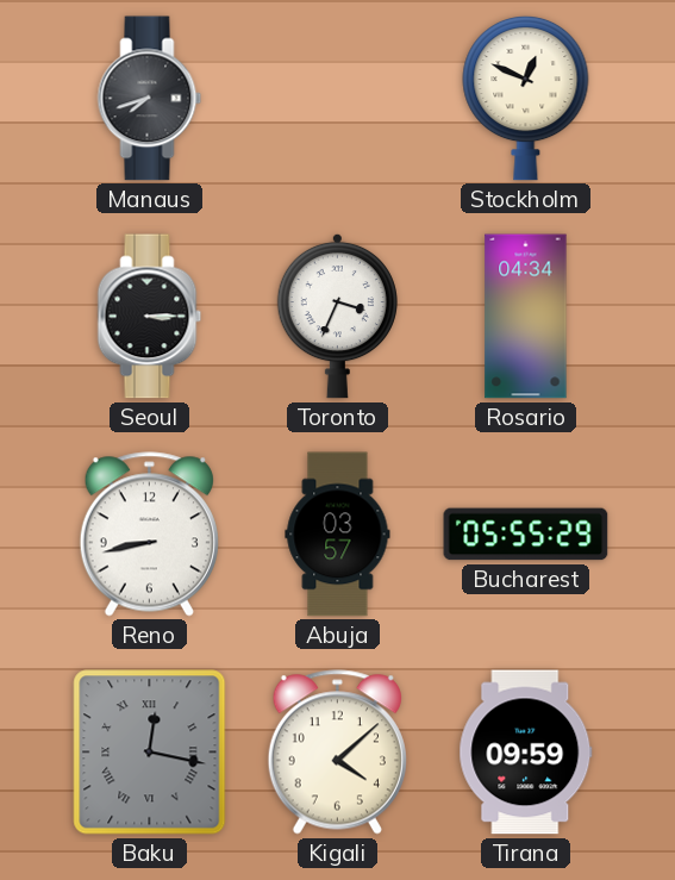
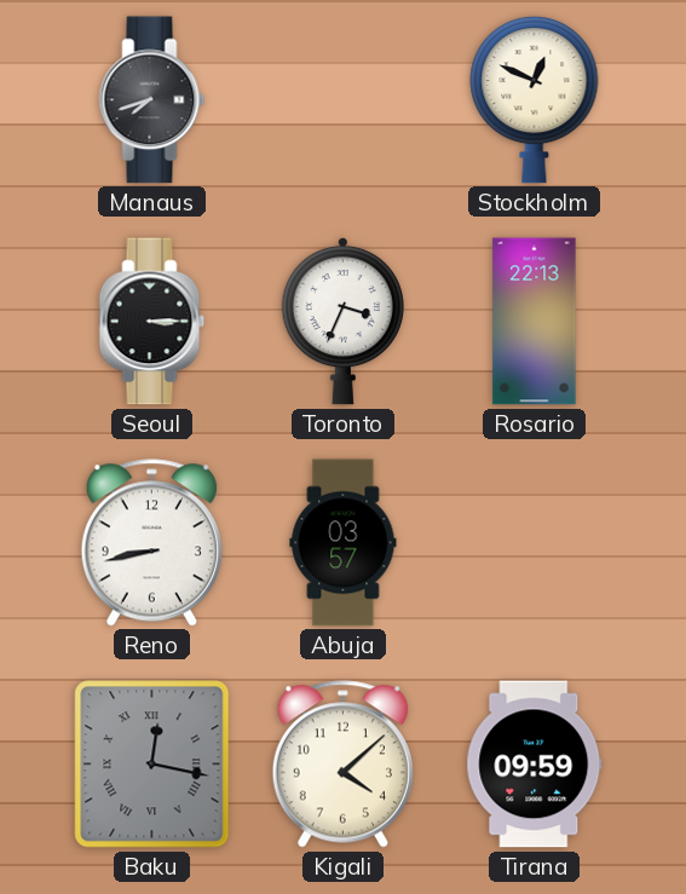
Rosario: 04:34 -> 22:13
Bucharest: 05:55 -> none
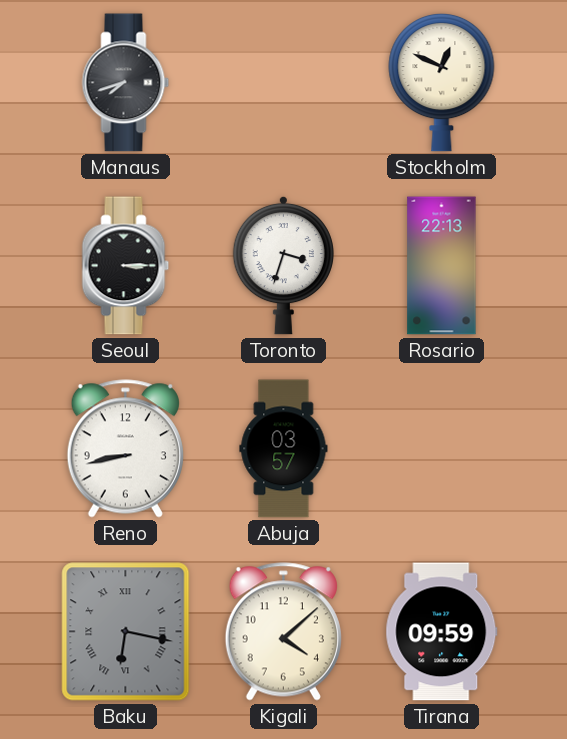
Toronto: 3:34 -> 3:33
Baku: 12:17 -> 6:17
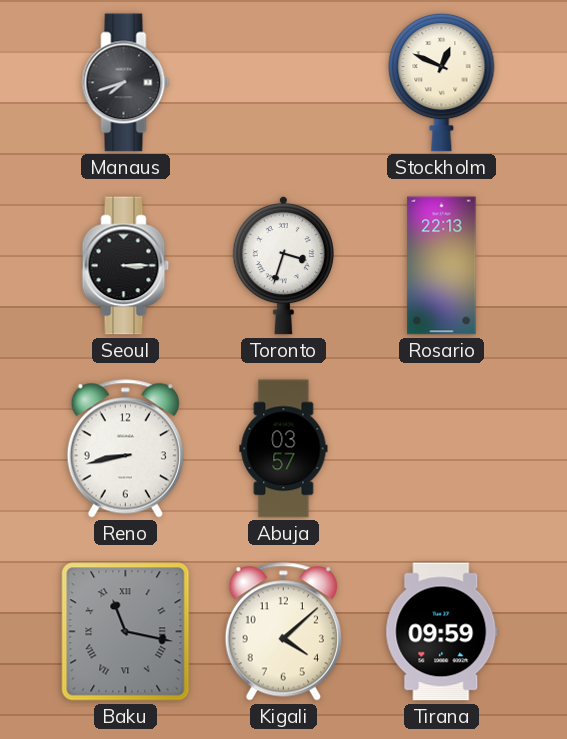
Baku: 6:17 -> 11:17
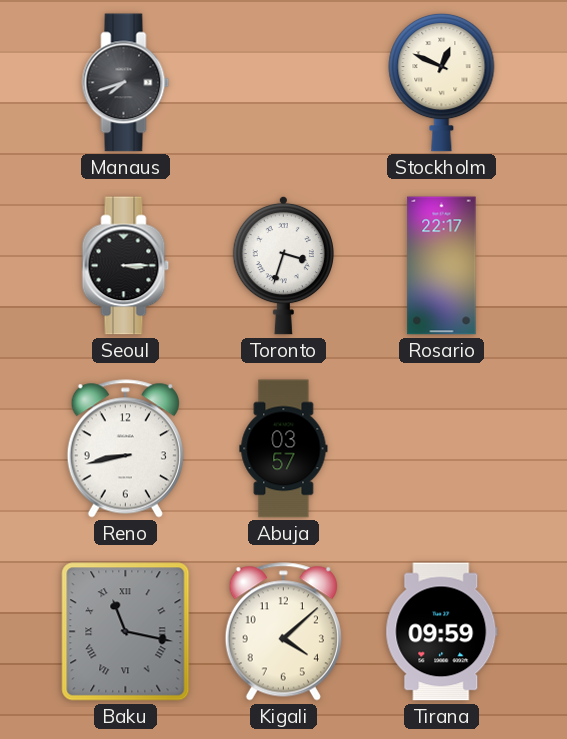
Rosario: 22:13 -> 22:17
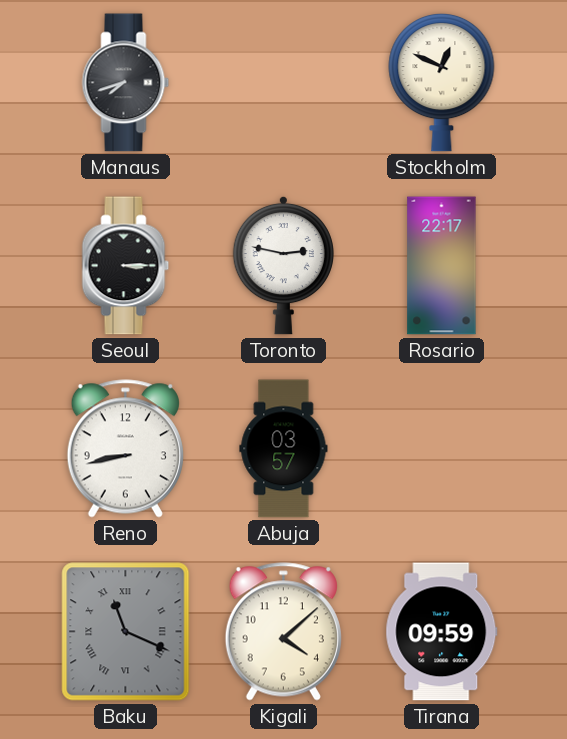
Toronto: 3:33 -> 2:47
Baku: 11:17 -> 11:19
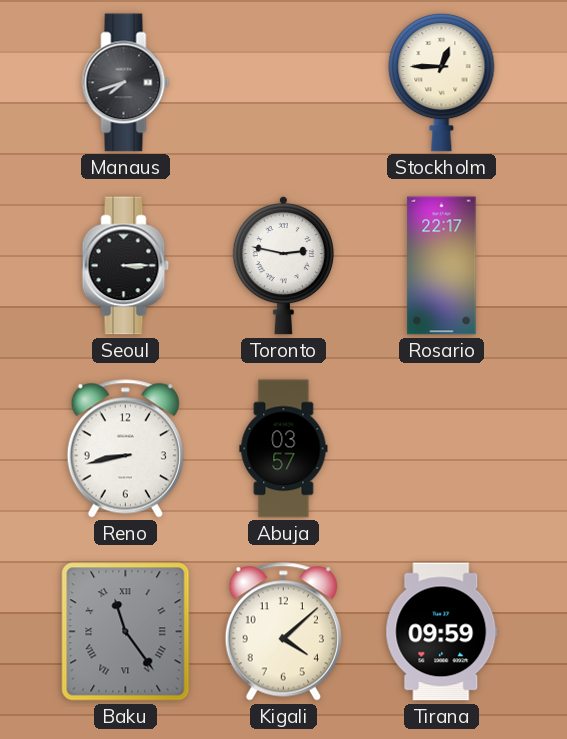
Stockholm: 12:49 -> 12:45
Baku: 11:19 -> 11:24
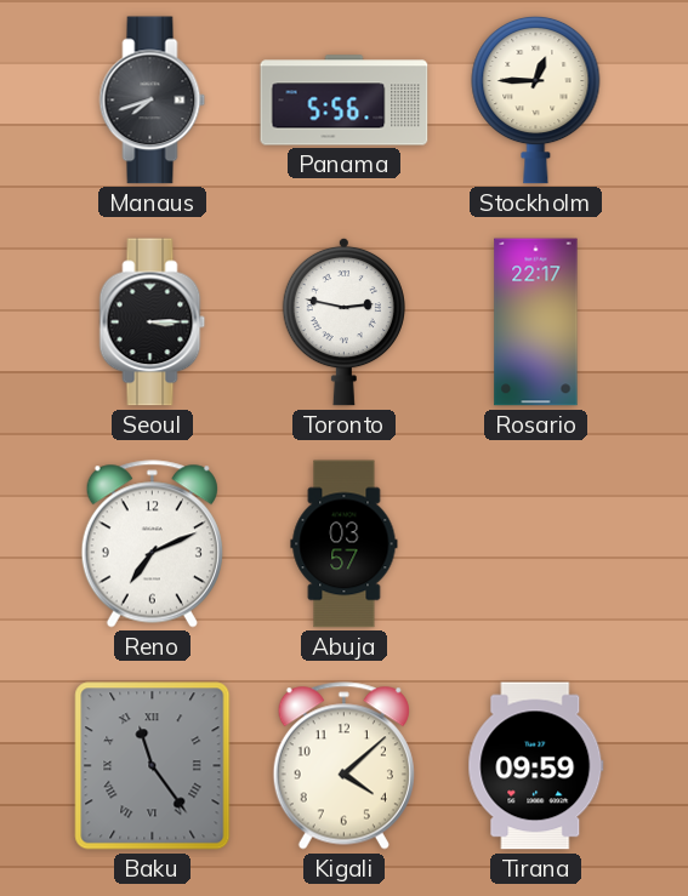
Panama: none -> 5:56
Reno: 8:43 -> 7:11
